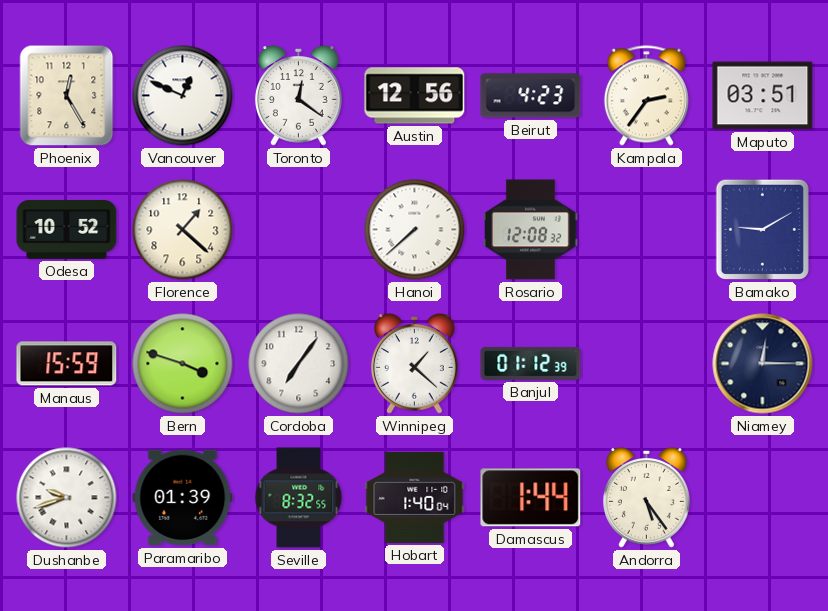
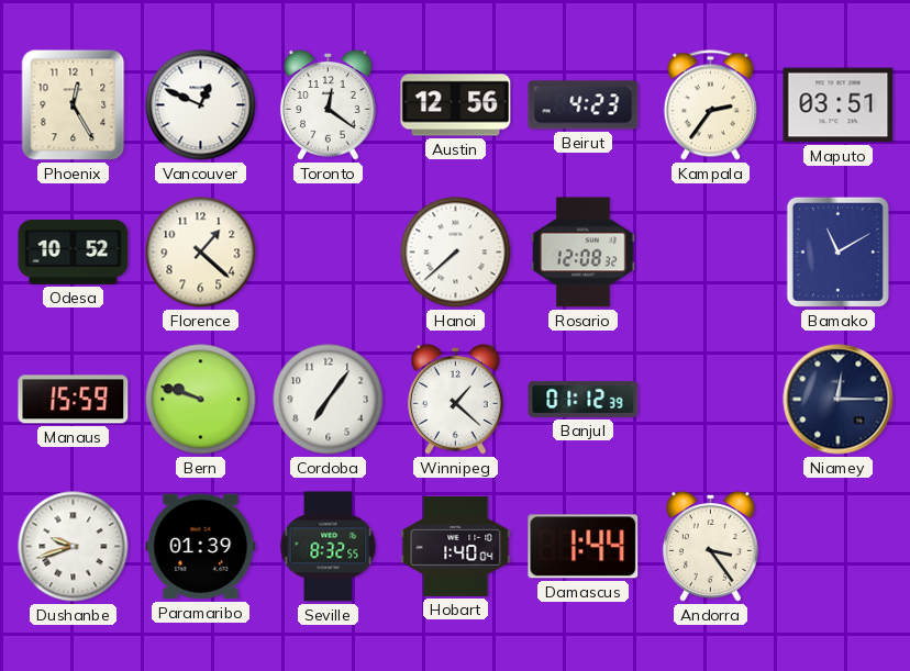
Bamako: 9:10 -> 11:10
Bern: 3:48 -> 9:48
Andorra: 5:24 -> 3:24
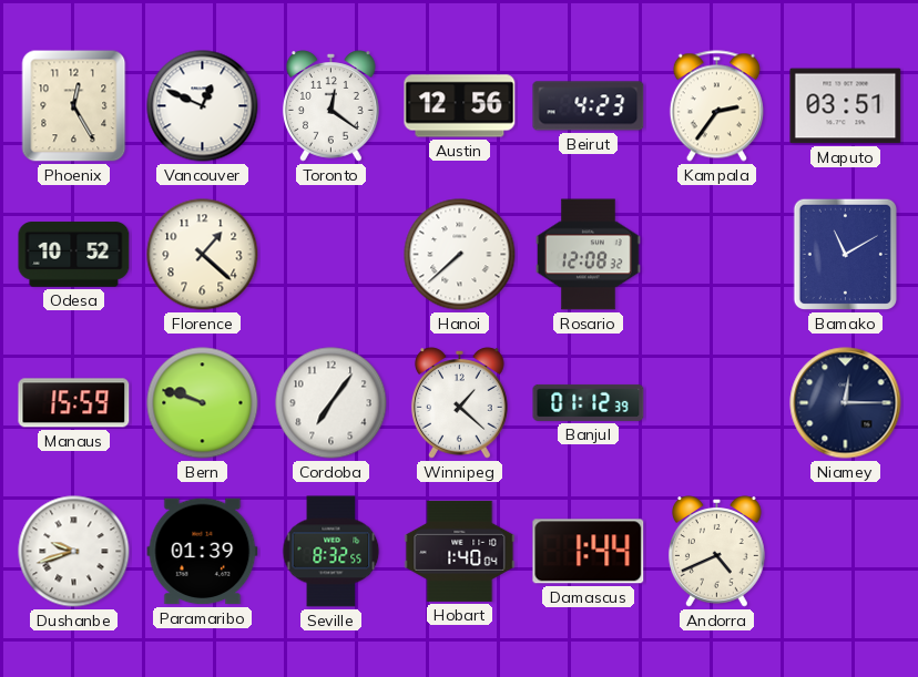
Andorra: 3:24 -> 4:41
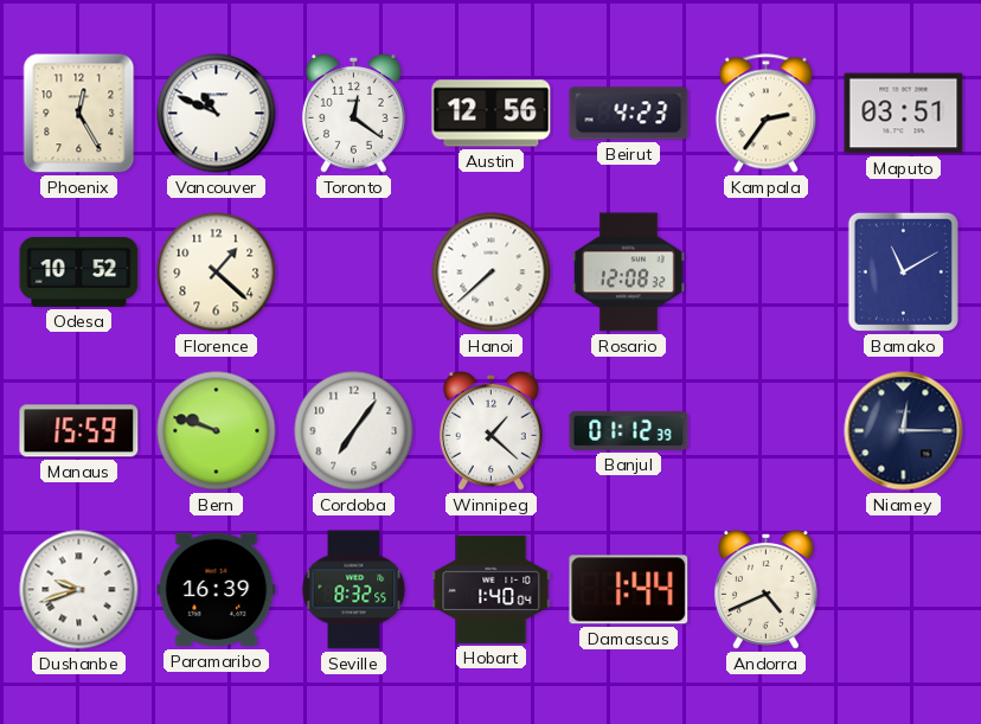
Vancouver: 12:49 -> 10:49
Paramaribo: 01:39 -> 16:39
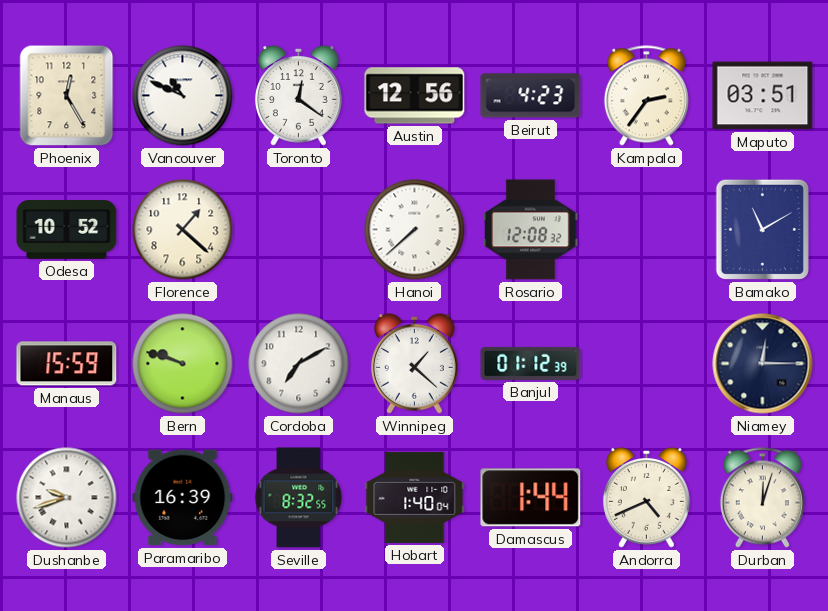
Cordoba: 7:06 -> 7:10
Durban: none -> 12:03
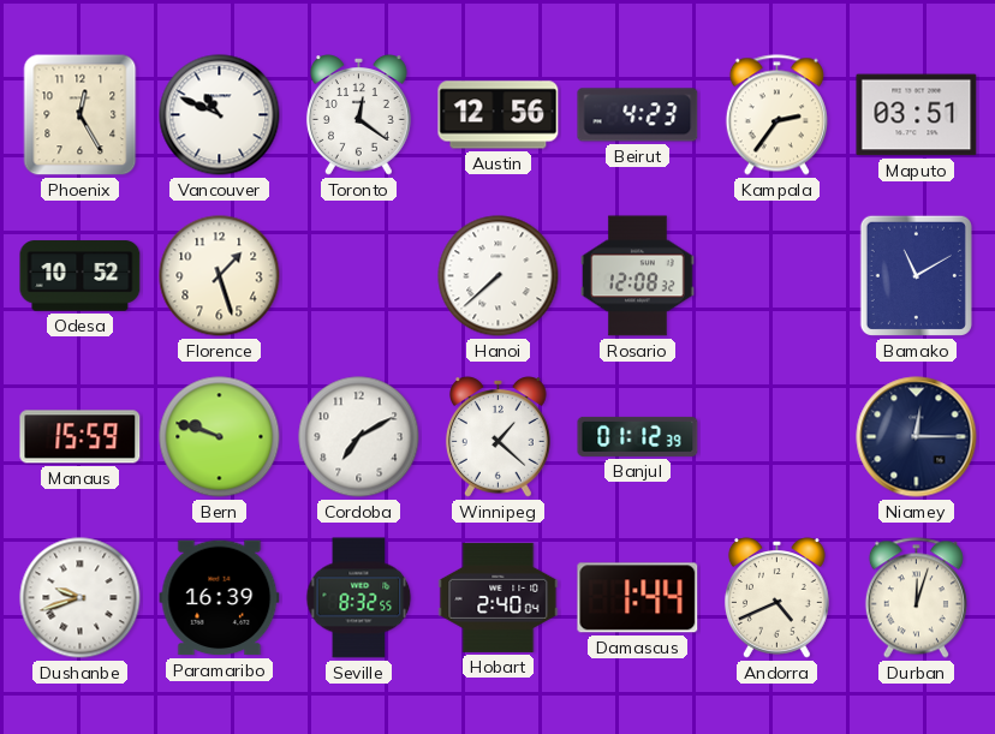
Florence: 1:22 -> 1:27
Hobart: 1:40 -> 2:40
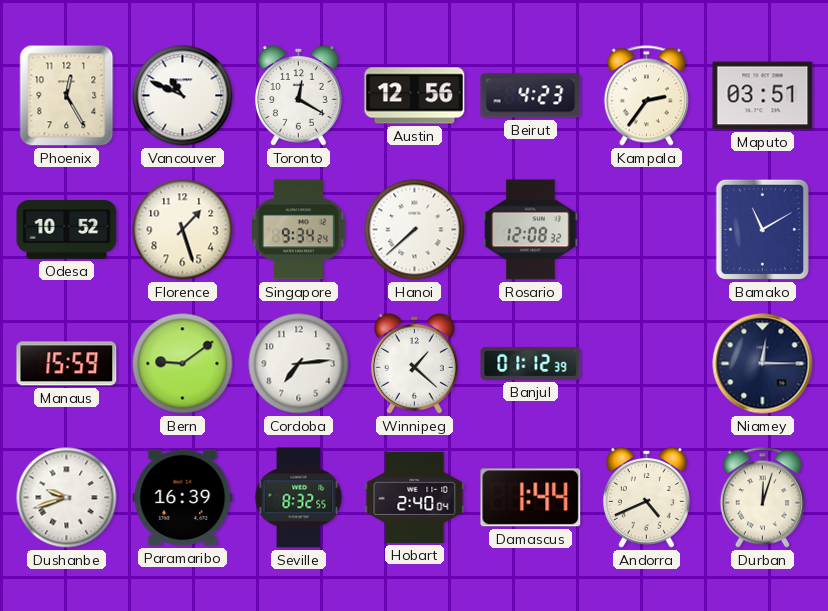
Toronto: 12:21 -> 12:20
Singapore: none -> 9:34
Bern: 9:48 -> 9:09
Cordoba: 7:10 -> 7:14
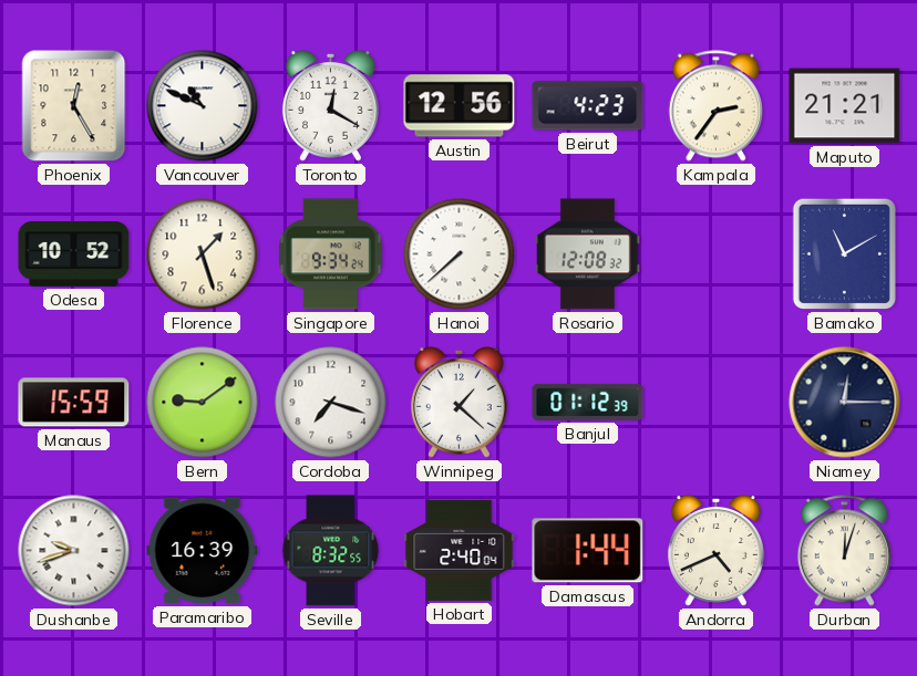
Maputo: 03:51 -> 21:21
Cordoba: 7:14 -> 7:18
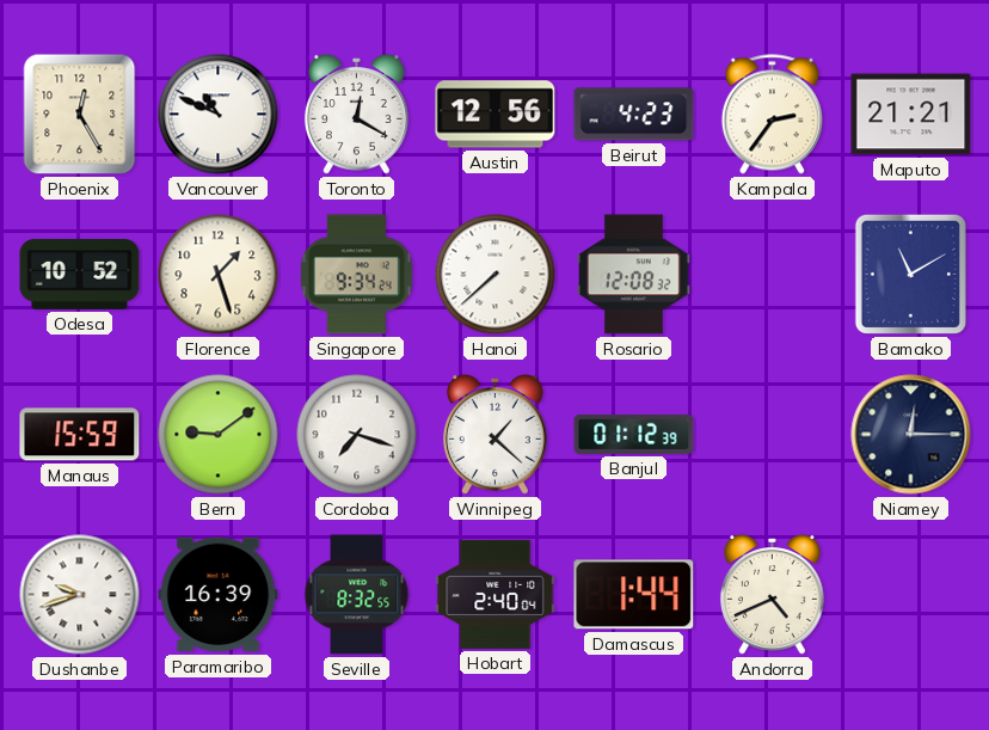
Durban: 12:03 -> none
